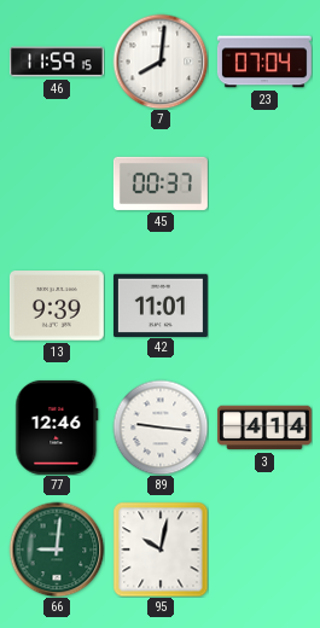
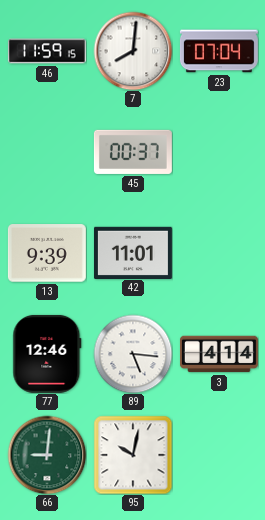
89: 9:16 -> 5:16
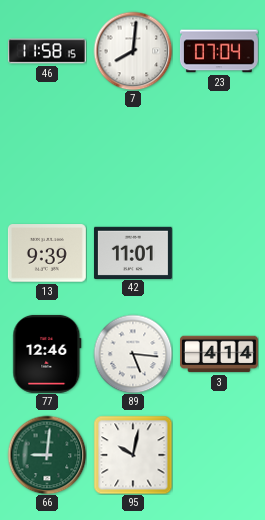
46: 11:59 -> 11:58
45: 00:37 -> none
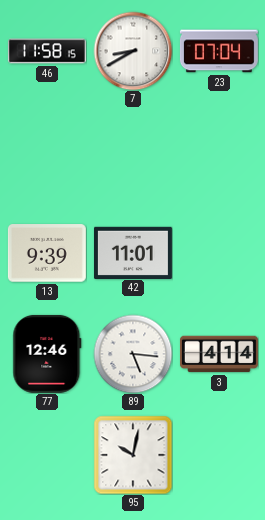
7: 8:01 -> 8:40
66: 9:01 -> none
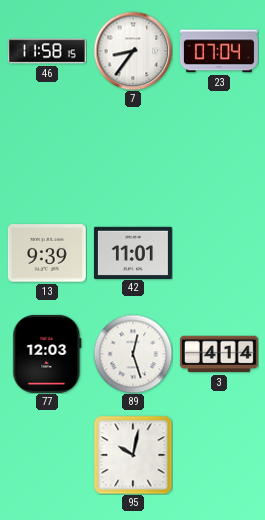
7: 8:40 -> 8:36
77: 12:46 -> 12:03
89: 5:16 -> 12:27
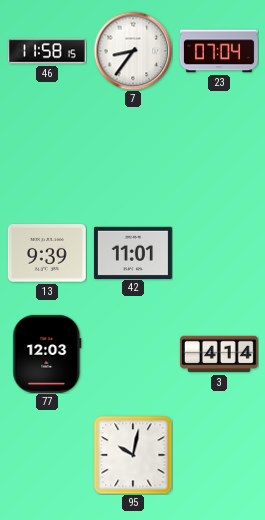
89: 12:27 -> none
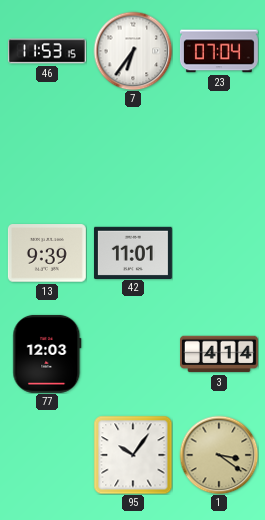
46: 11:58 -> 11:53
7: 8:36 -> 6:36
95: 10:02 -> 10:06
1: none -> 3:21
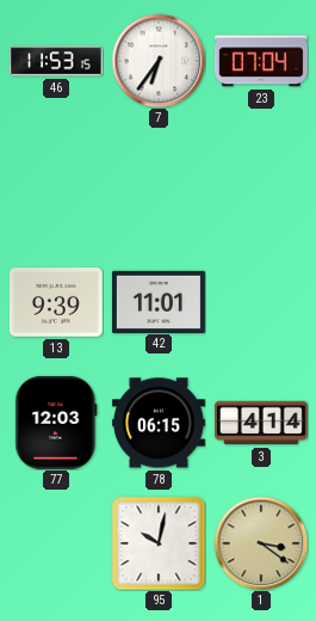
78: none -> 06:15
95: 10:06 -> 10:02
